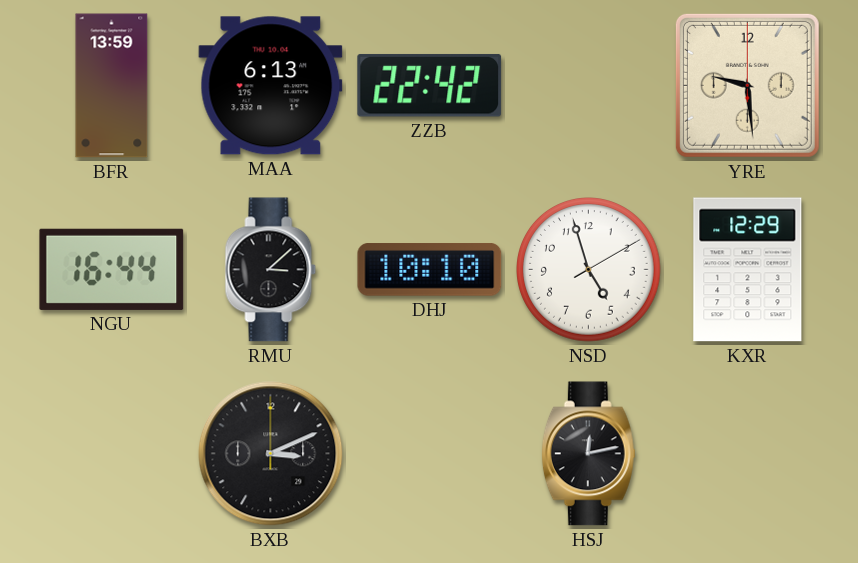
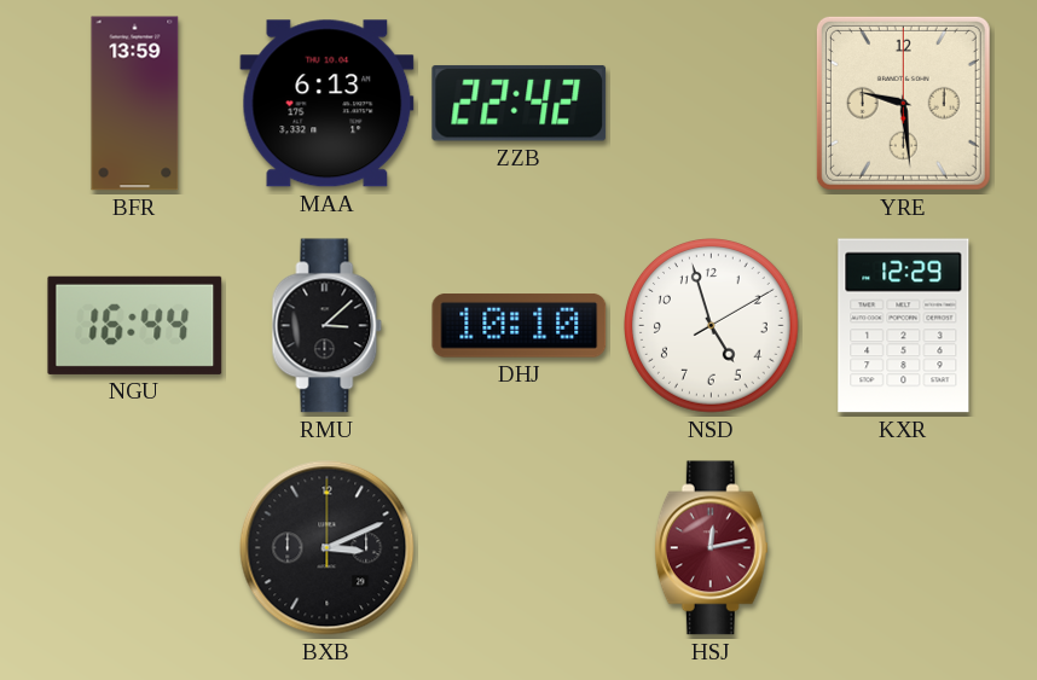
HSJ dial: black -> burgundy
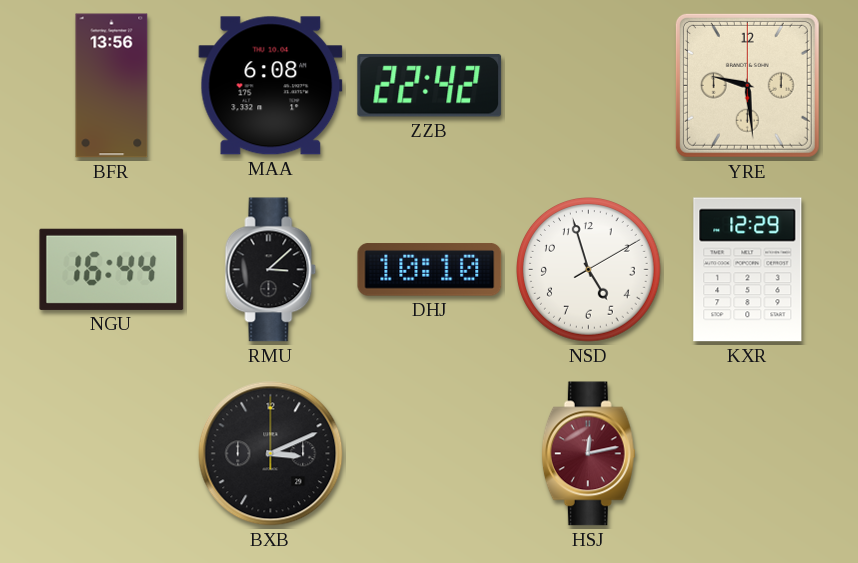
BFR: 13:59 -> 13:56
MAA: 6:13 -> 6:08
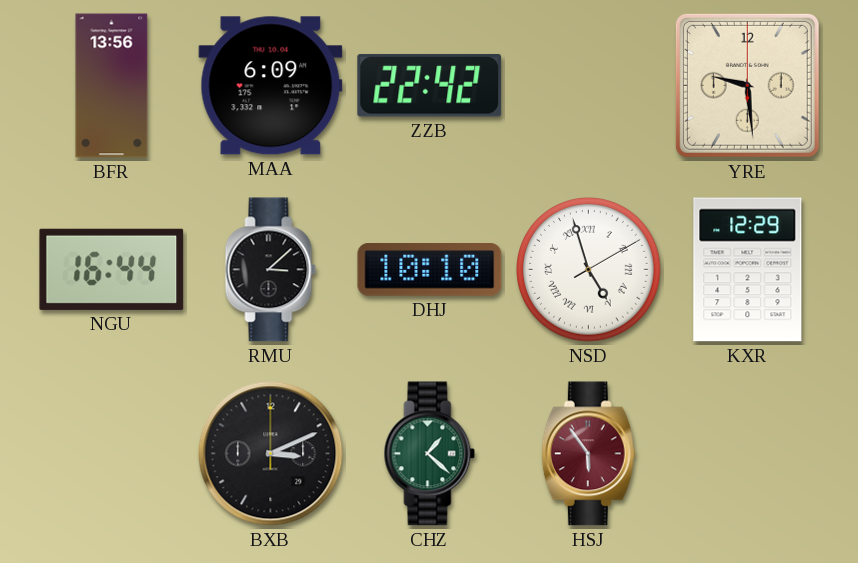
MAA: 6:08 -> 6:09
NSD numerals: Arabic -> Roman
CHZ: none -> 1:22
HSJ: 12:13 -> 5:54
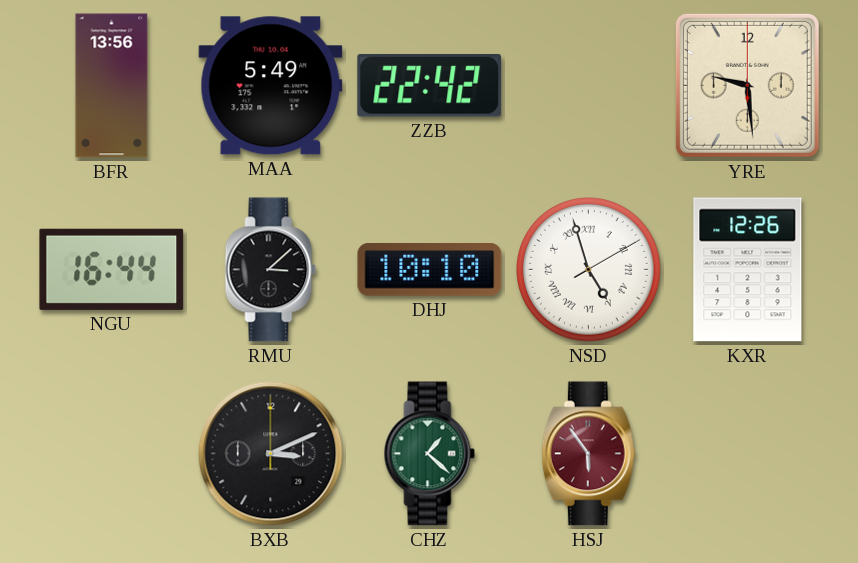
MAA: 6:09 -> 5:49
KXR: 12:29 -> 12:26
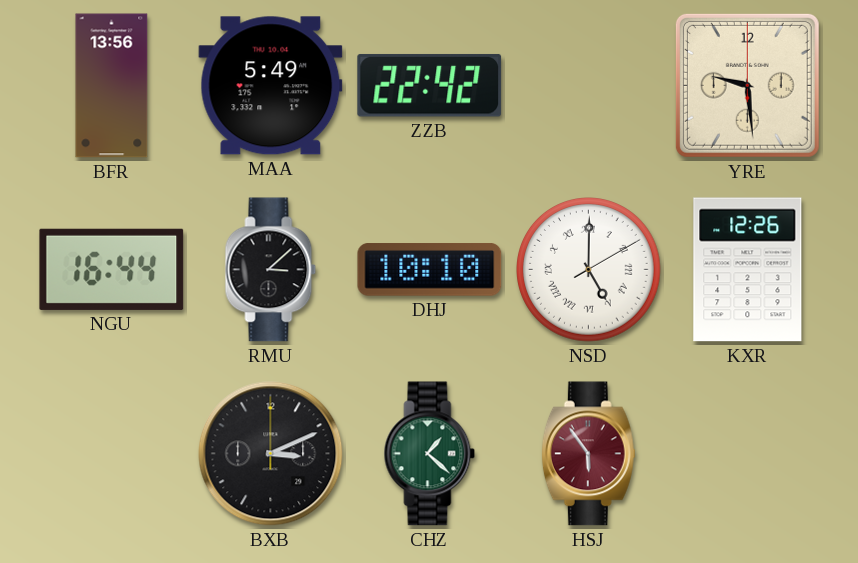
NSD: 4:57 -> 5:00
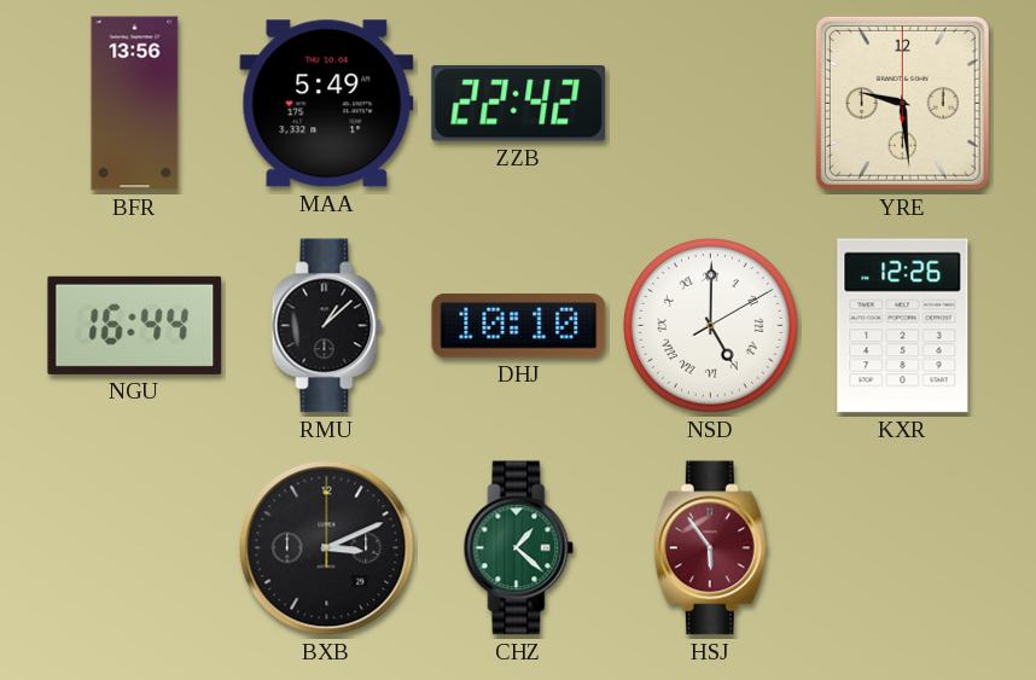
RMU: 3:08 -> 1:08
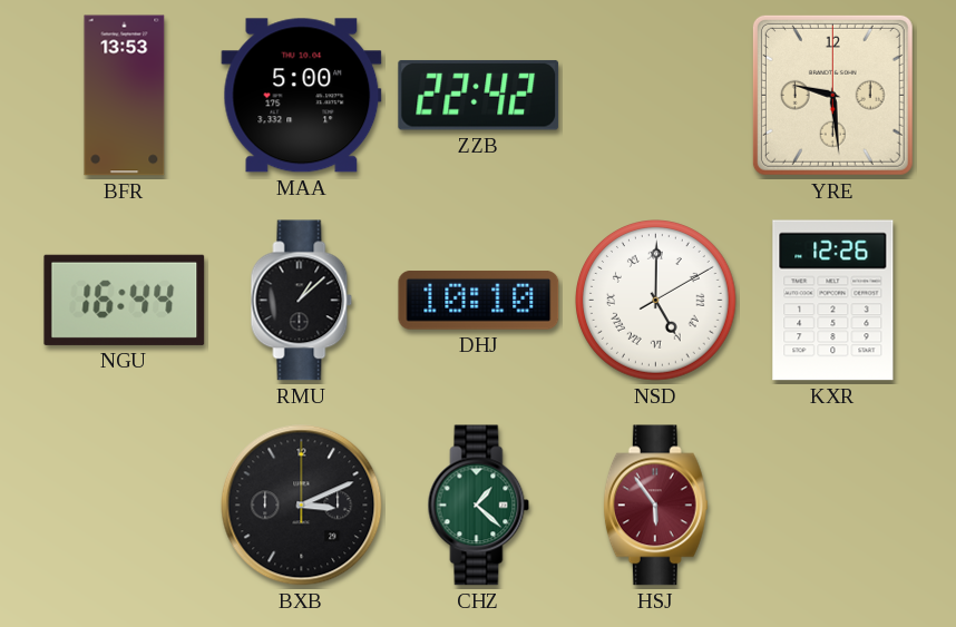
BFR: 13:56 -> 13:53
MAA: 5:49 -> 5:00
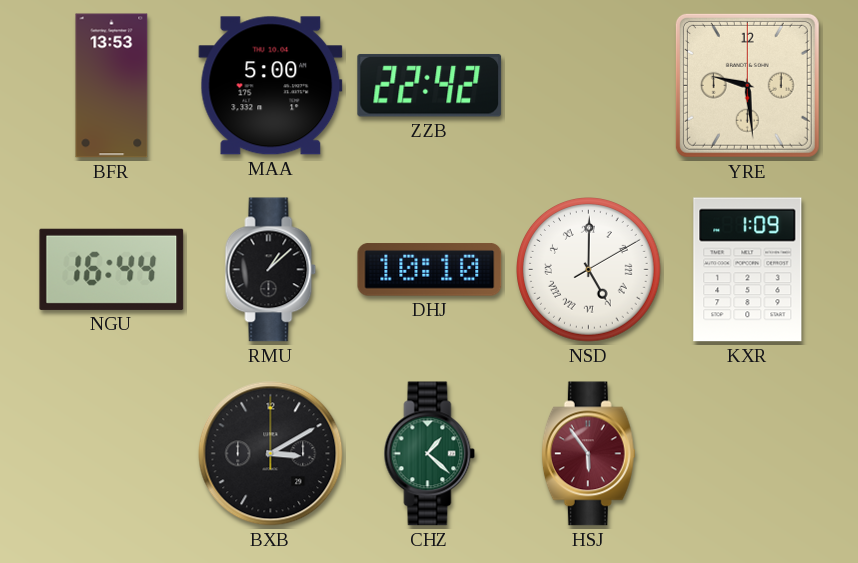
KXR: 12:26 -> 1:09
BXB: 3:11 -> 3:10
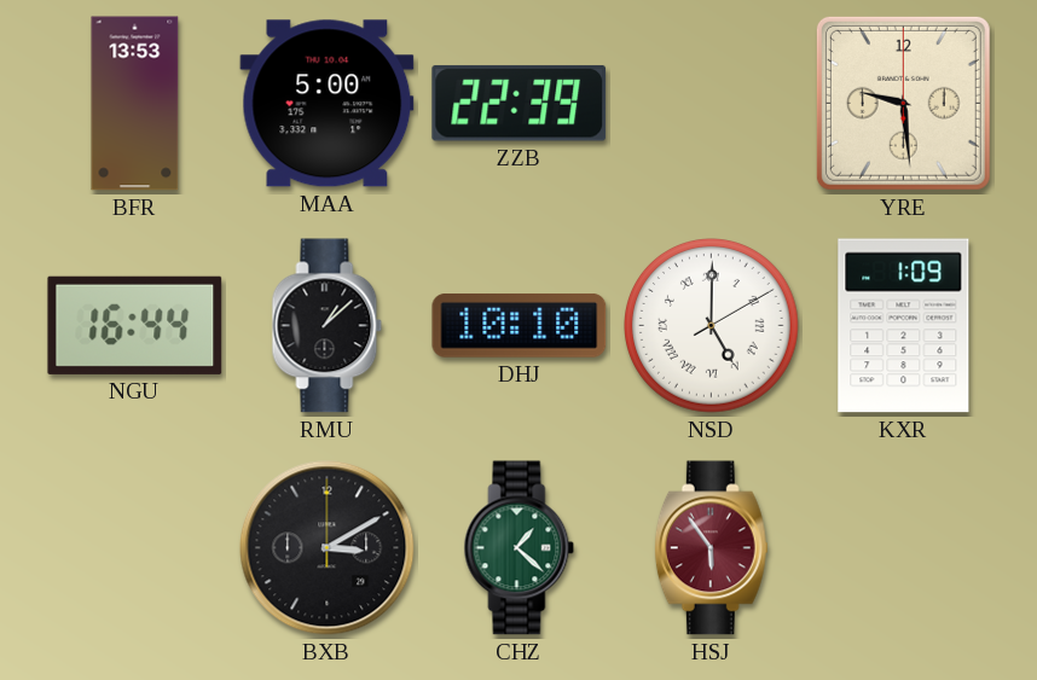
ZZB: 22:42 -> 22:39
